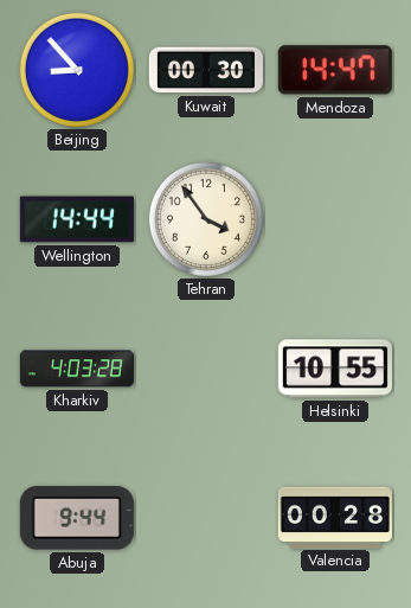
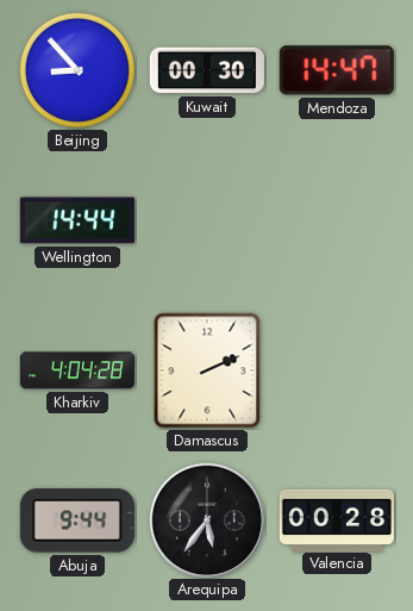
Tehran: 3:54 -> none
Kharkiv: 4:03 -> 4:04
Damascus: none -> 2:11
Helsinki: 10:55 -> none
Arequipa: none -> 5:36
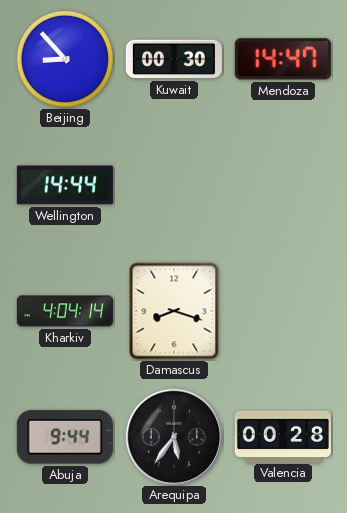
Kharkiv: 4:04:28 -> 4:04:14
Damascus: 2:11 -> 8:18
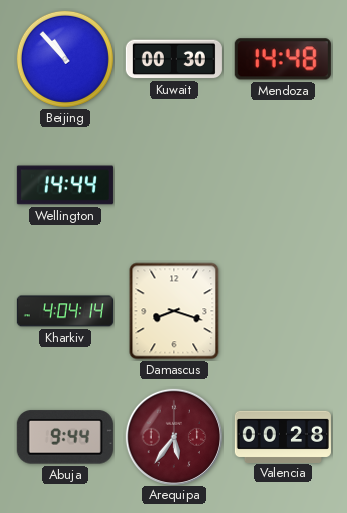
Beijing: 8:53 -> 10:53
Mendoza: 14:47 -> 14:48
Arequipa dial: black -> burgundy
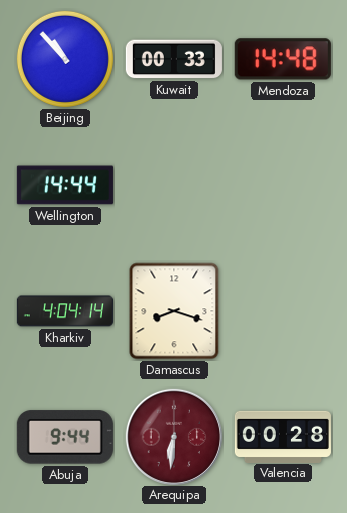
Kuwait: 00:30 -> 00:33
Arequipa: 5:36 -> 6:31
